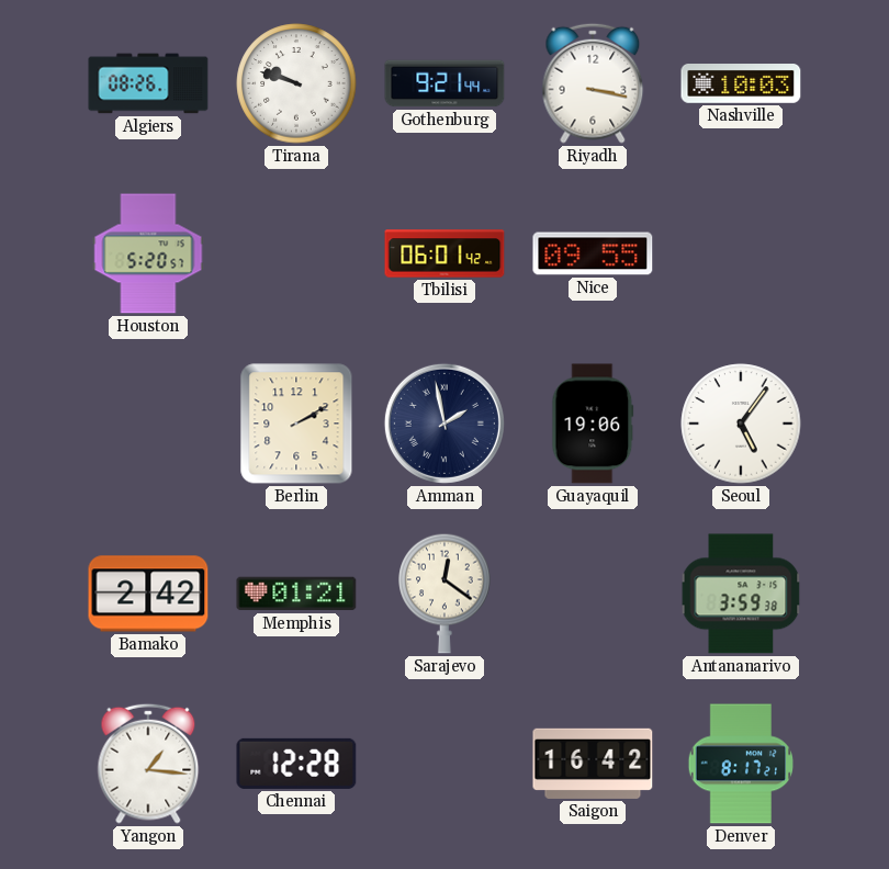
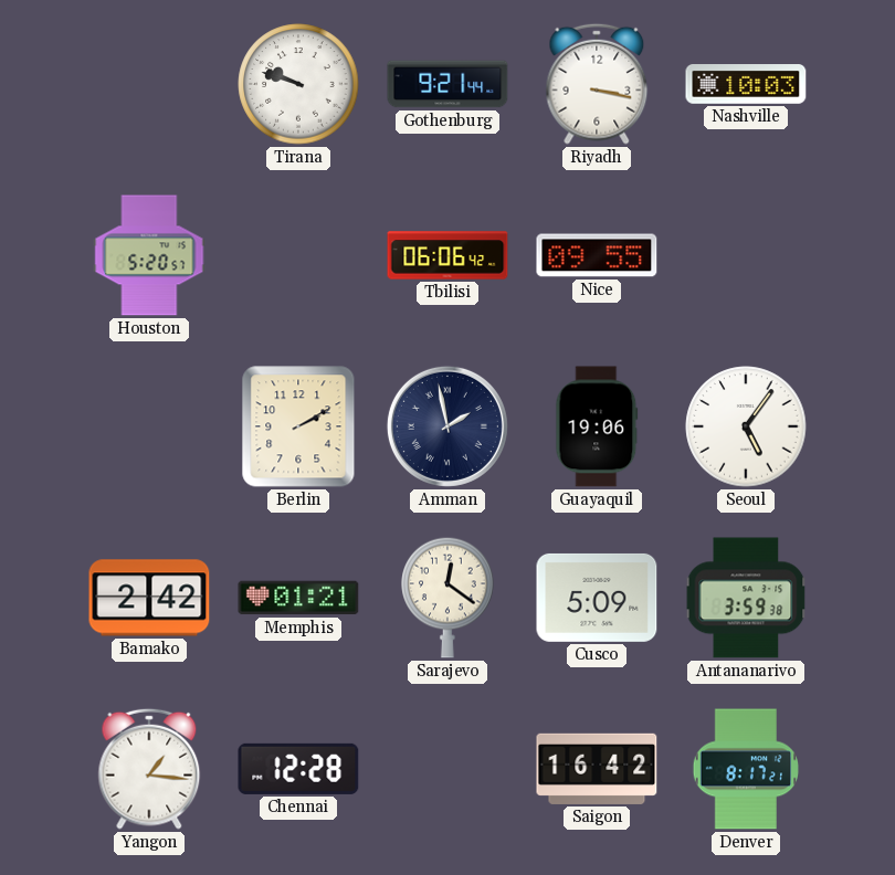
Algiers: 08:26 -> none
Tbilisi: 06:01 -> 06:06
Cusco: none -> 5:09
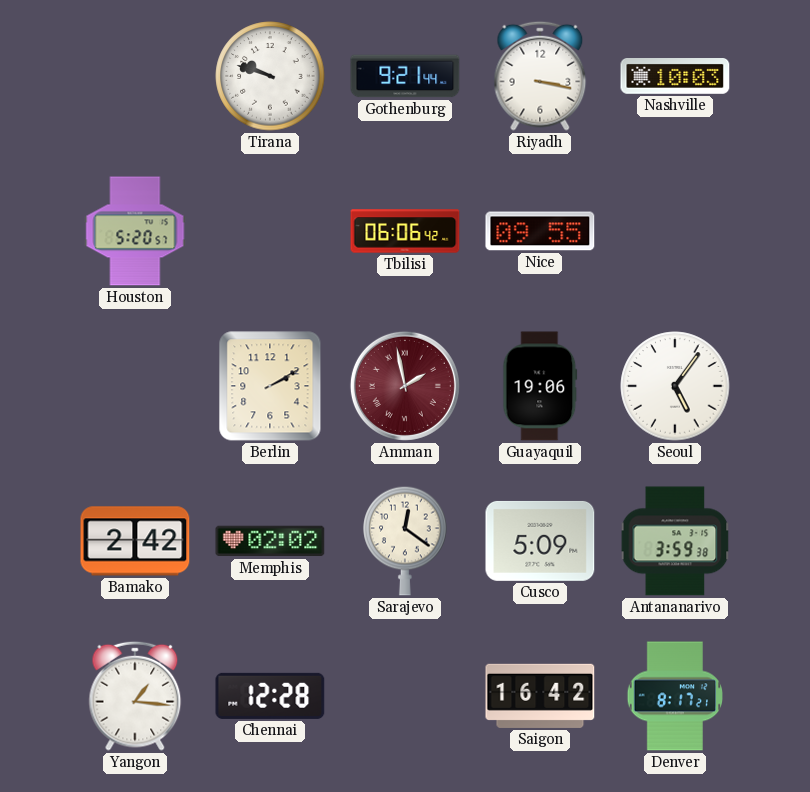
Amman dial: navy -> burgundy
Memphis: 01:21 -> 02:02
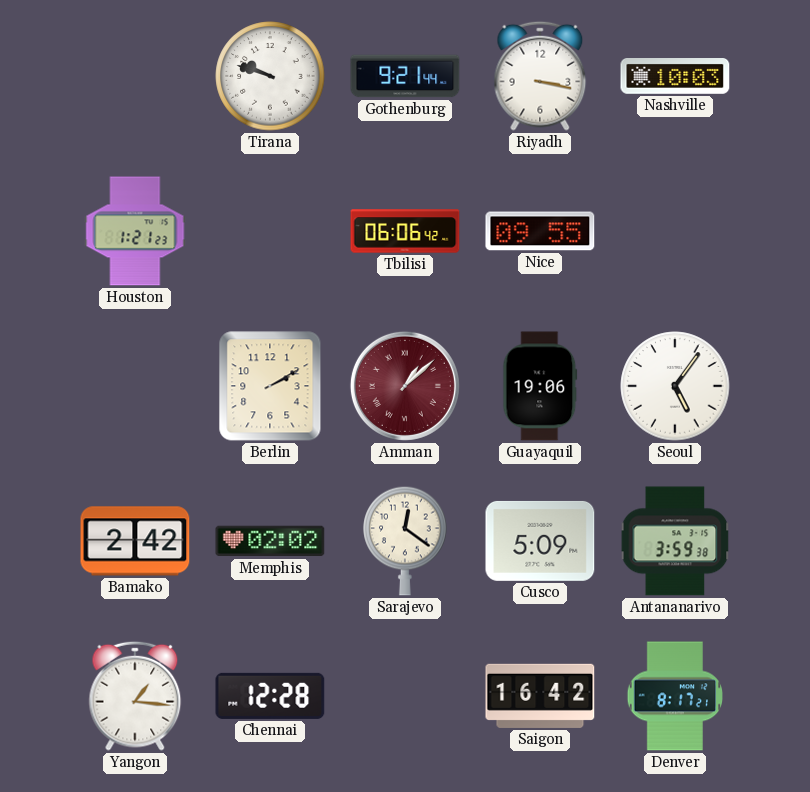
Houston: 5:20 -> 1:21
Amman: 1:58 -> 1:08
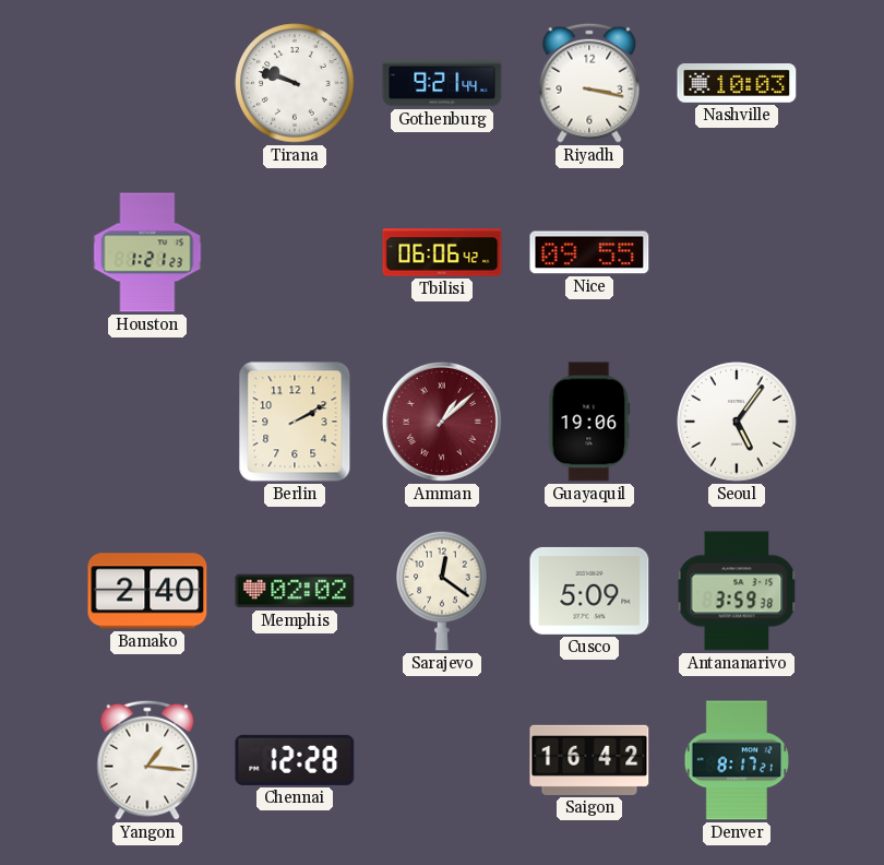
Bamako: 2:42 -> 2:40
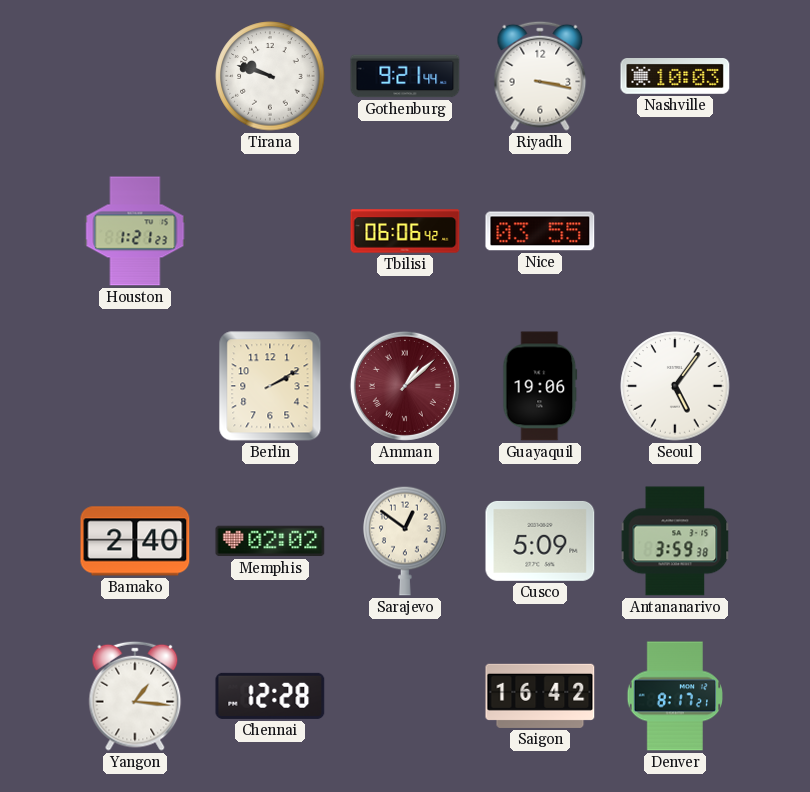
Nice: 09:55 -> 03:55
Sarajevo: 12:21 -> 12:51
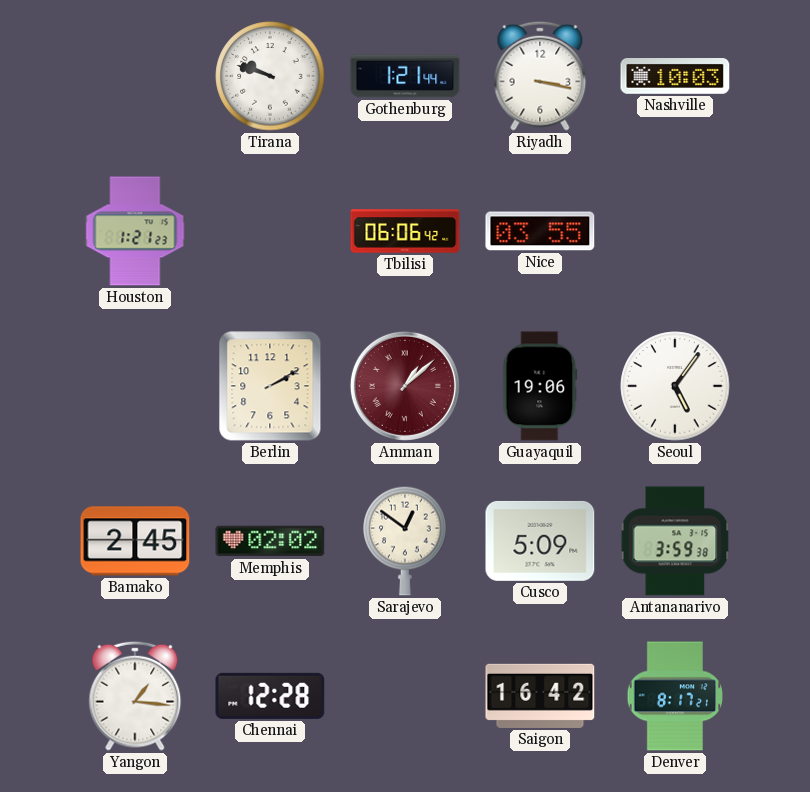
Gothenburg: 9:21 -> 1:21
Bamako: 2:40 -> 2:45
